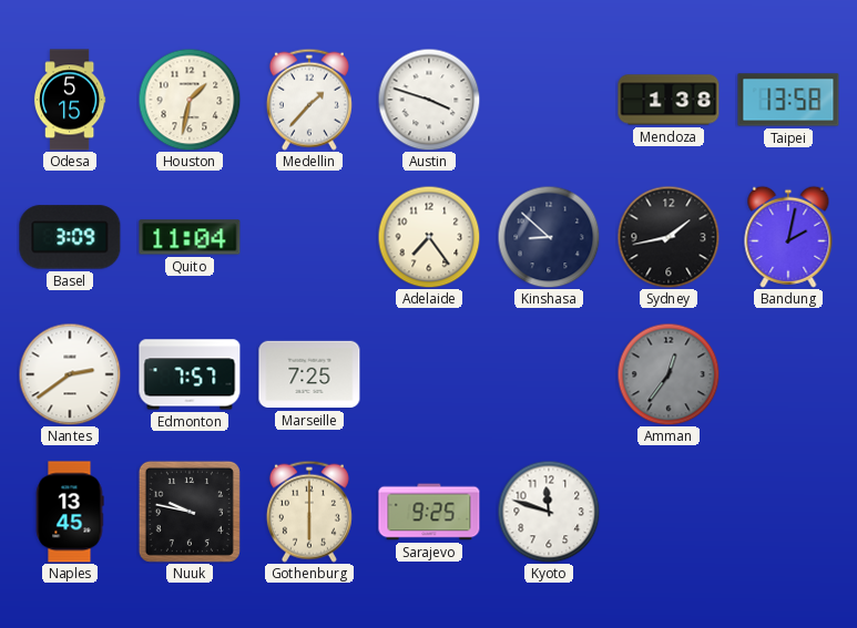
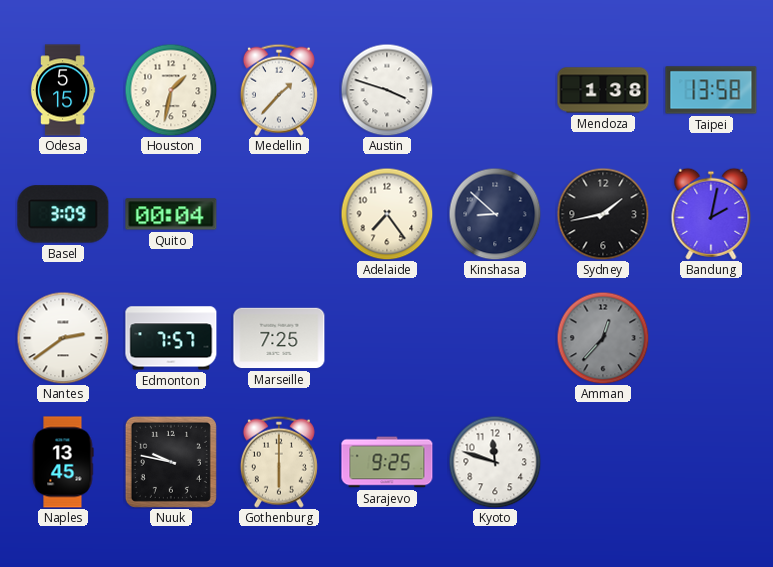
Quito: 11:04 -> 00:04
Amman: 12:36 -> 12:37
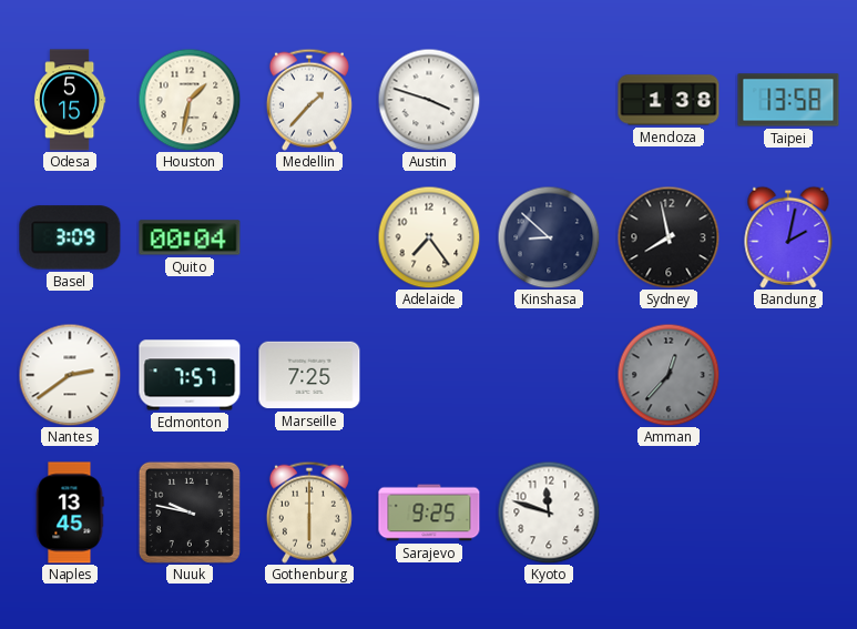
Sydney: 1:43 -> 7:58
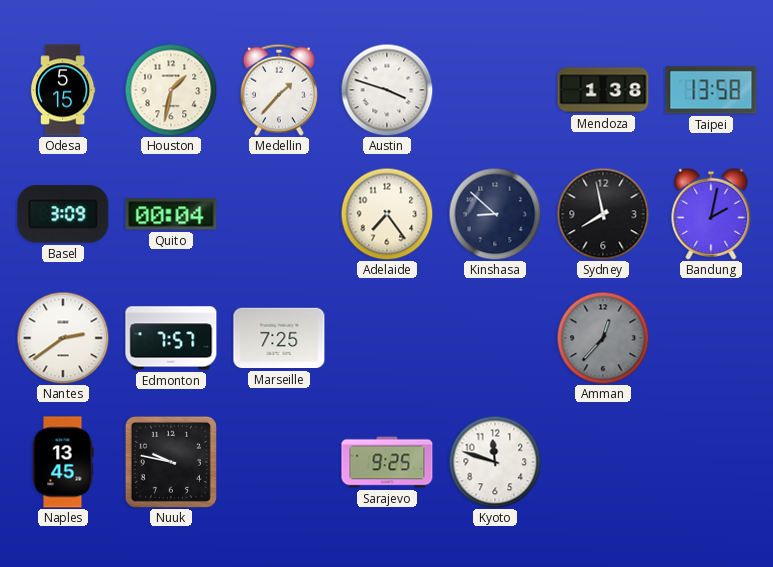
Gothenburg: 6:00 -> none
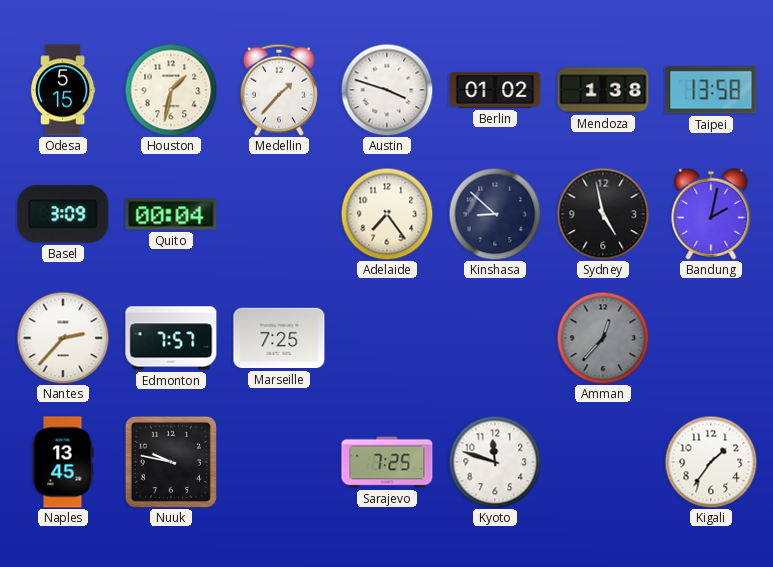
Berlin: none -> 01:02
Sydney: 7:58 -> 4:58
Nantes: 2:39 -> 2:37
Sarajevo: 9:25 -> 7:25
Kigali: none -> 1:36
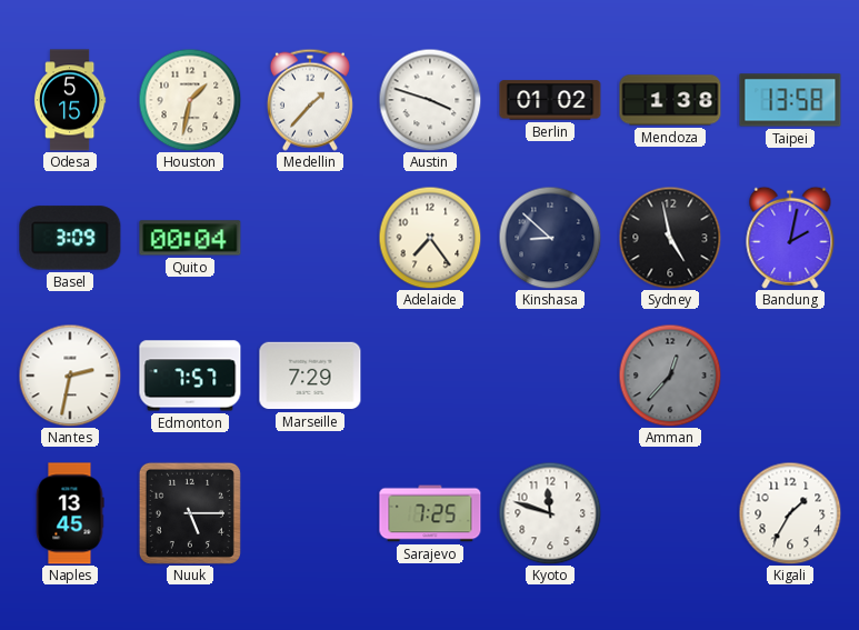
Nantes: 2:37 -> 2:32
Marseille: 7:25 -> 7:29
Nuuk: 9:47 -> 5:15
Kigali: 1:36 -> 1:35
